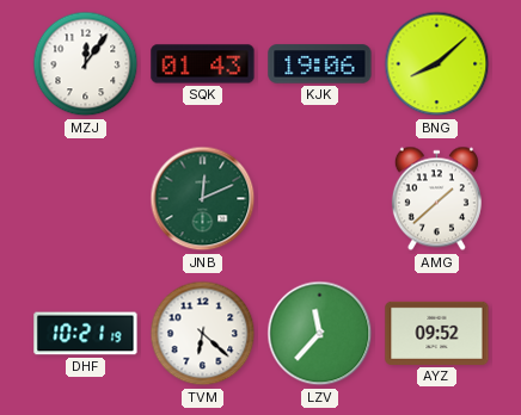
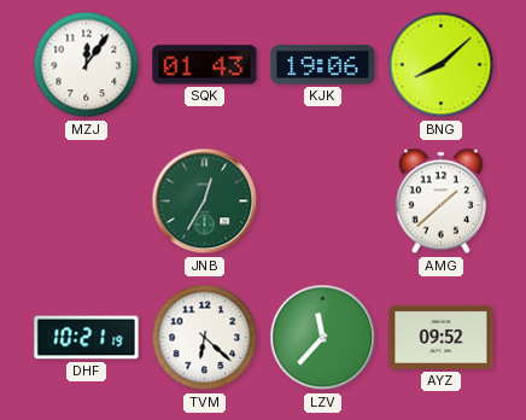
JNB: 12:11 -> 12:35
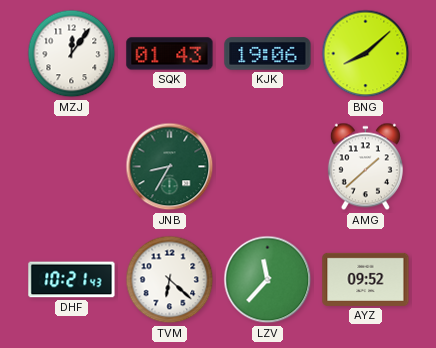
JNB: 12:35 -> 8:35
DHF: 10:21:19 -> 10:21:43
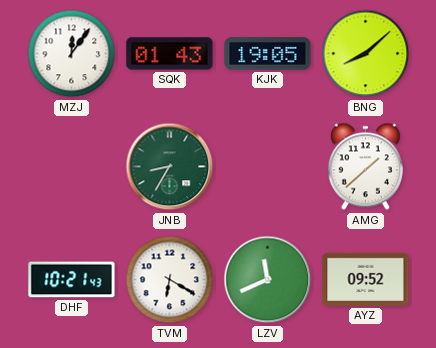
KJK: 19:06 -> 19:05
TVM: 6:22 -> 6:20
LZV: 11:37 -> 11:41
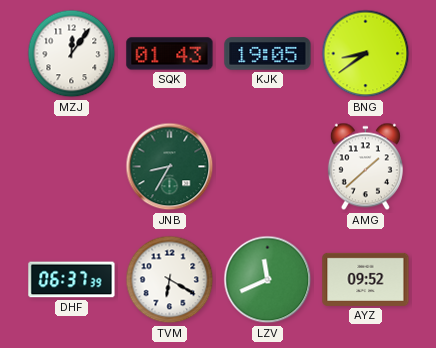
BNG: 8:08 -> 8:39
DHF: 10:21 -> 06:37
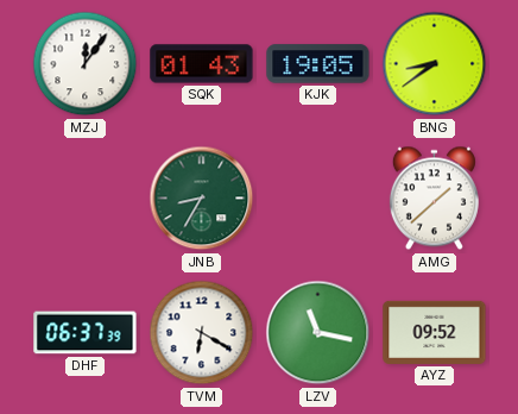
LZV: 11:41 -> 11:17
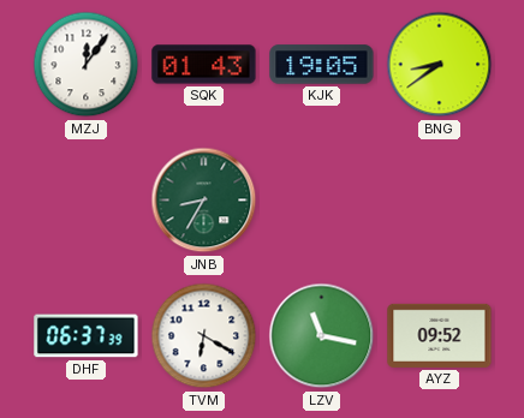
AMG: 1:38 -> none
